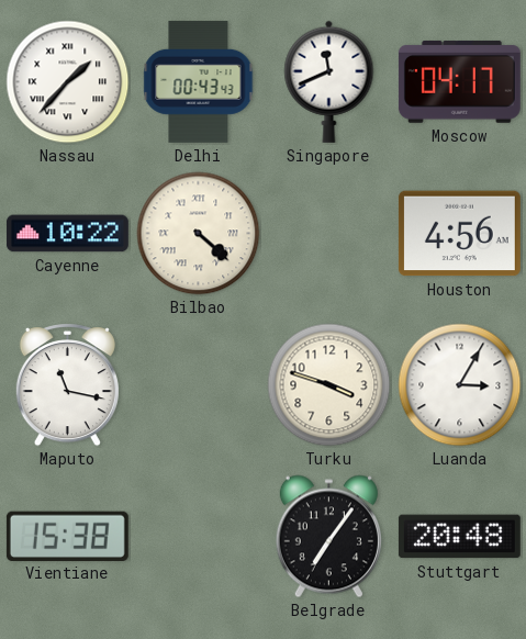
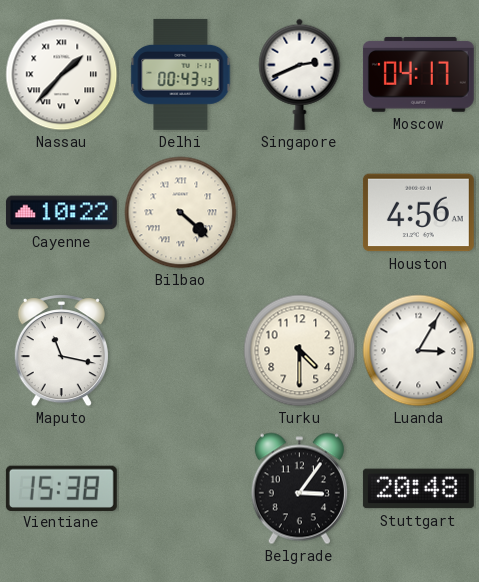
Singapore: 11:41 -> 2:41
Turku: 3:48 -> 4:30
Belgrade: 7:06 -> 3:06
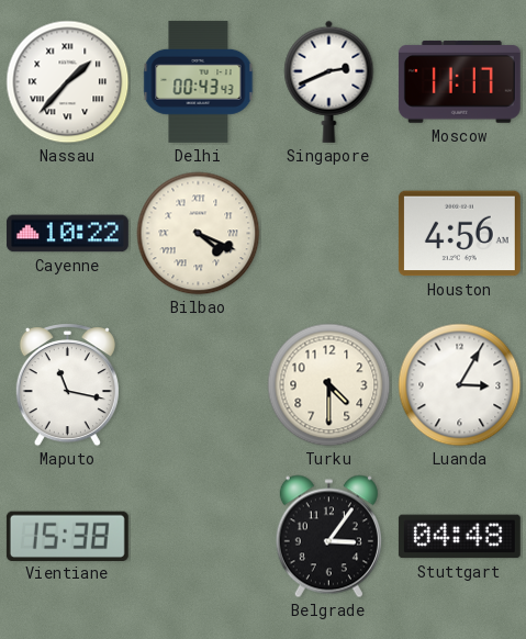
Moscow: 04:17 -> 11:17
Bilbao: 4:22 -> 4:19
Stuttgart: 20:48 -> 04:48
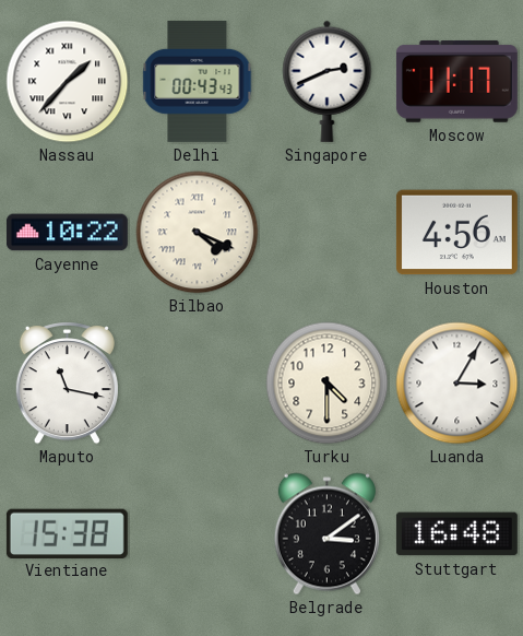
Belgrade: 3:06 -> 3:09
Stuttgart: 04:48 -> 16:48
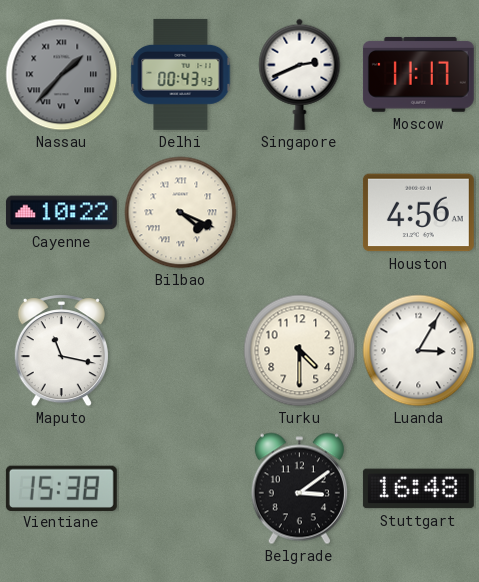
Nassau dial: white -> grey
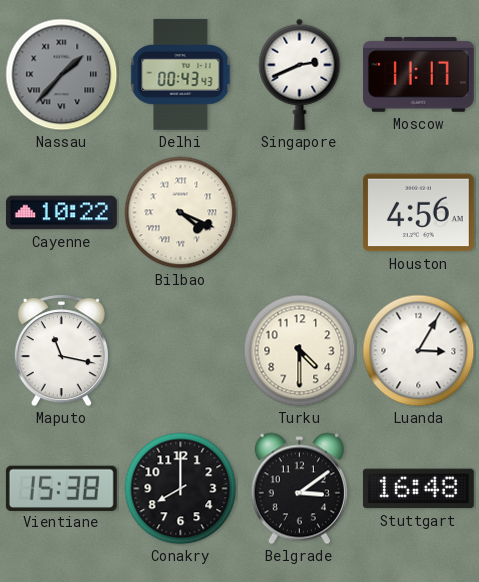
Conakry: none -> 8:00
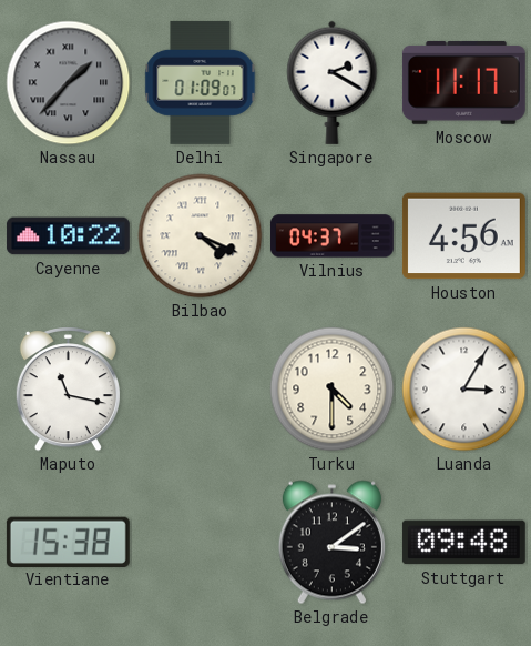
Delhi: 00:43 -> 01:09
Singapore: 2:41 -> 2:20
Vilnius: none -> 04:37
Conakry: 8:00 -> none
Stuttgart: 16:48 -> 09:48
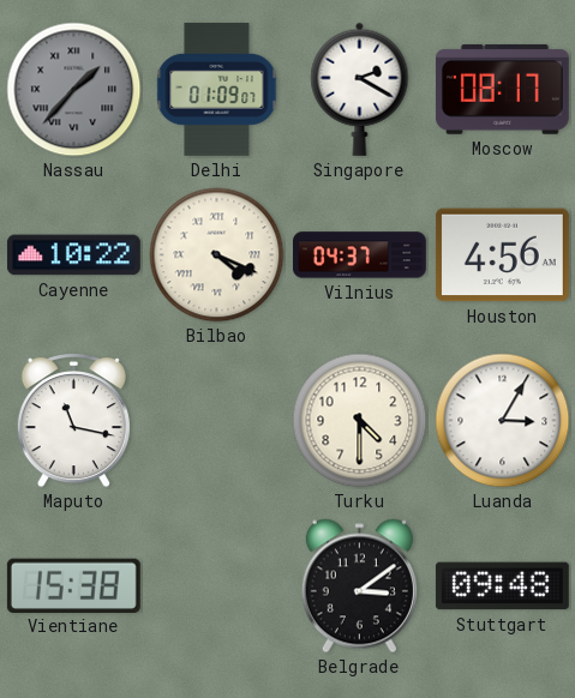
Moscow: 11:17 -> 08:17
